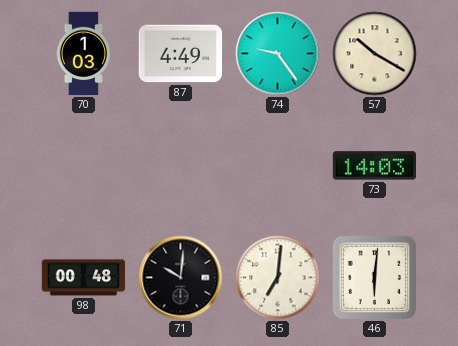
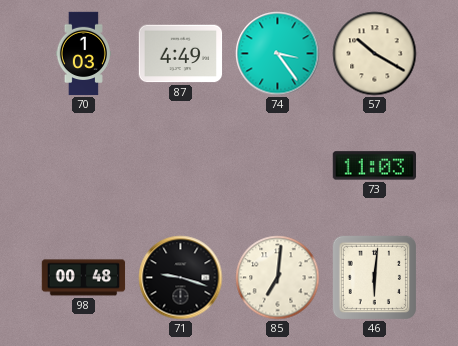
74: 9:24 -> 3:24
73: 14:03 -> 11:03
71: 10:01 -> 9:18
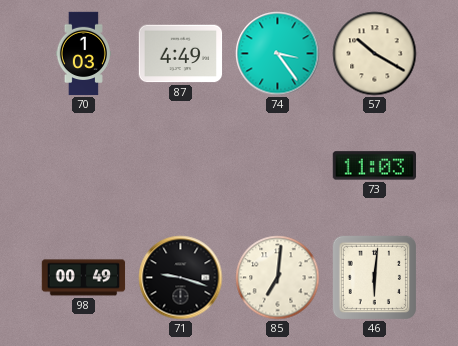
98: 00:48 -> 00:49
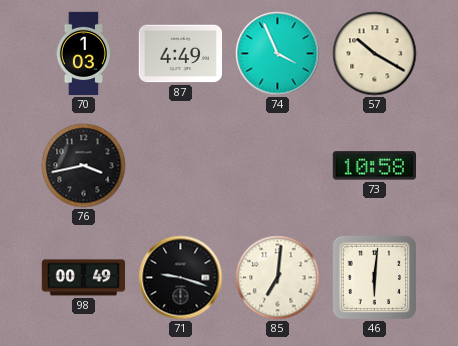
74: 3:24 -> 3:56
76: none -> 3:43
73: 11:03 -> 10:58
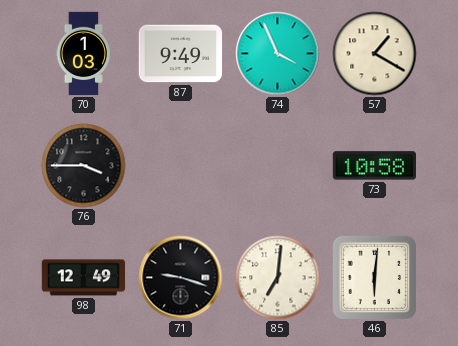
87: 4:49 -> 9:49
57: 10:20 -> 1:20
76: 3:43 -> 3:45
98: 00:49 -> 12:49
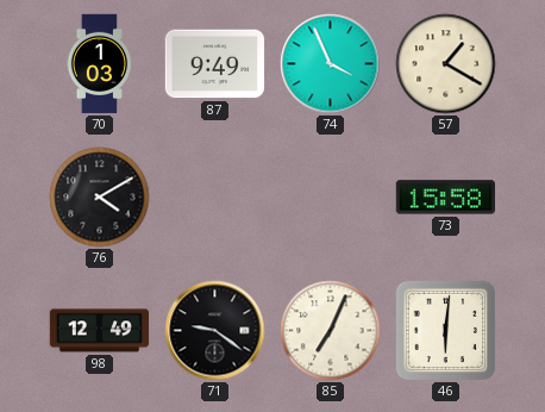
76: 3:45 -> 4:10
73: 10:58 -> 15:58
71: 9:18 -> 9:21
85: 7:01 -> 7:04
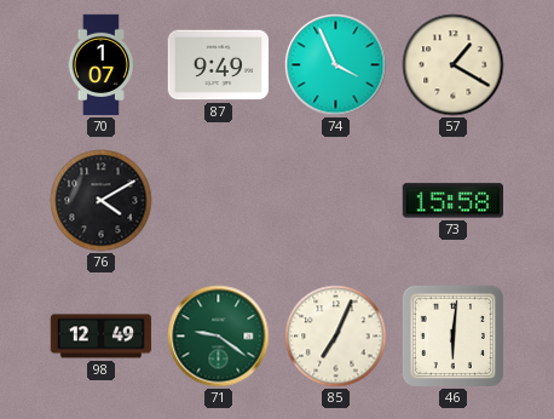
70: 1:03 -> 1:07
71 dial: black -> green
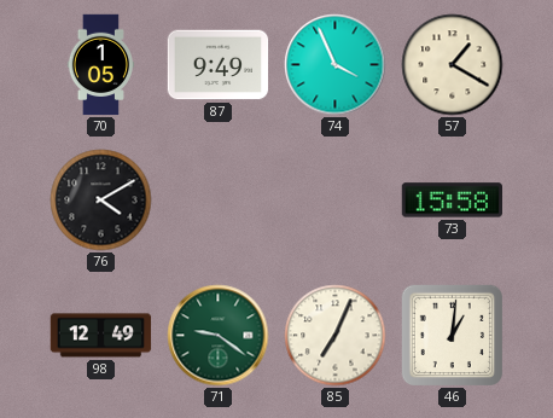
70: 1:07 -> 1:05
46: 6:01 -> 1:01
